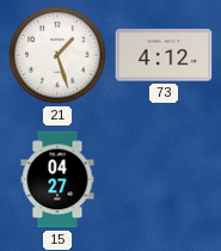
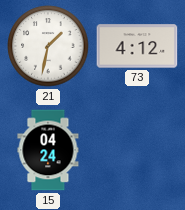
21: 1:27 -> 1:32
15: 04:27 -> 04:24
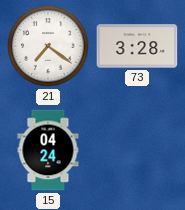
21: 1:32 -> 7:21
73: 4:12 -> 3:28
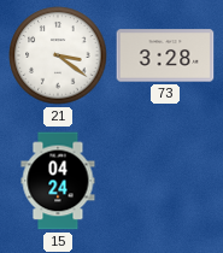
21: 7:21 -> 3:21
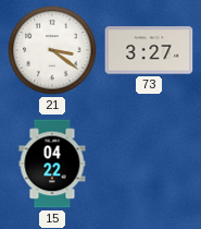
73: 3:28 -> 3:27
15: 04:24 -> 04:22
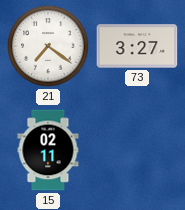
21: 3:21 -> 7:21
15: 04:22 -> 02:11
